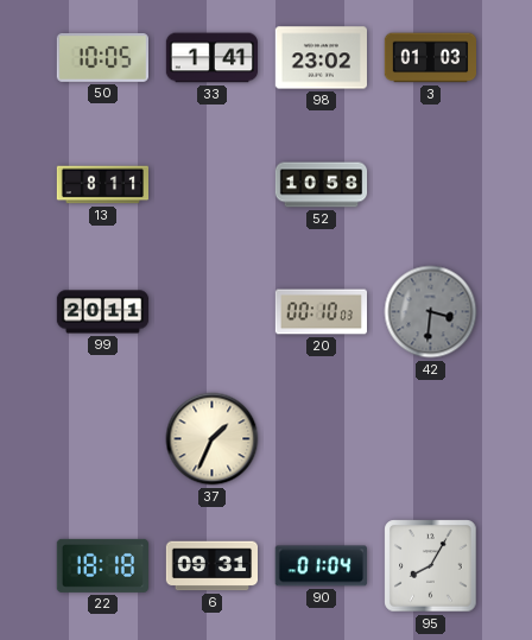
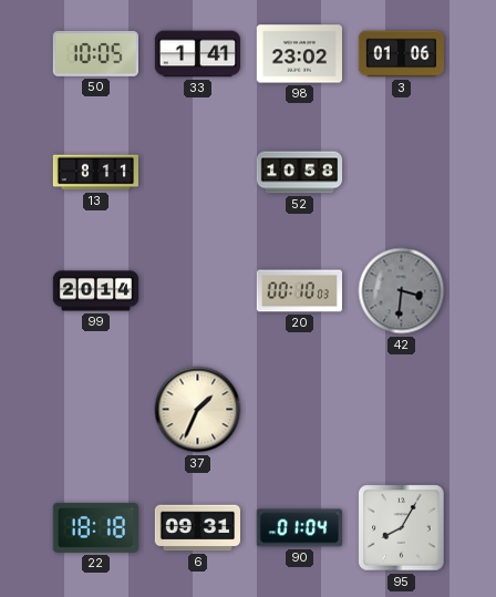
3: 01:03 -> 01:06
99: 20:11 -> 20:14
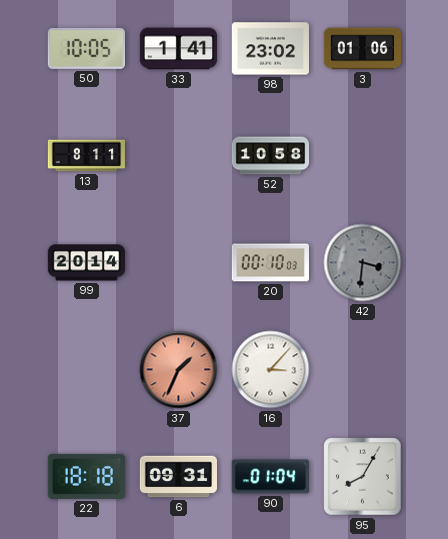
37 dial: cream -> salmon
16: none -> 3:07
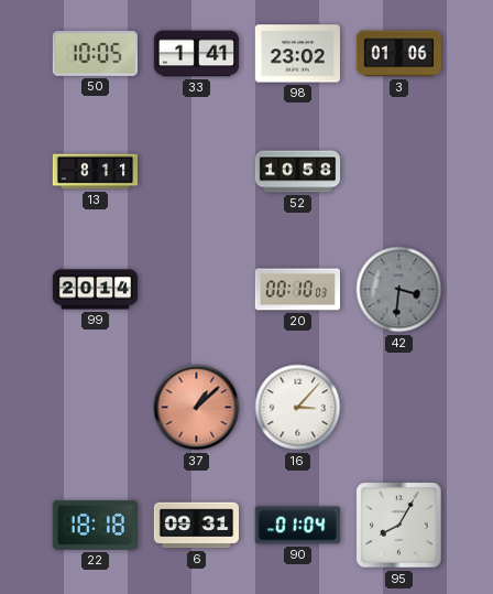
37: 1:34 -> 1:08
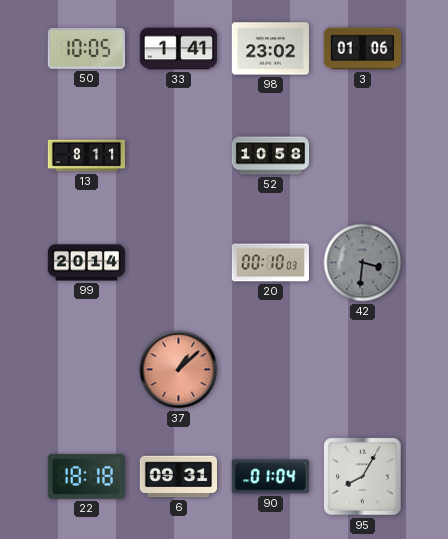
16: 3:07 -> none
